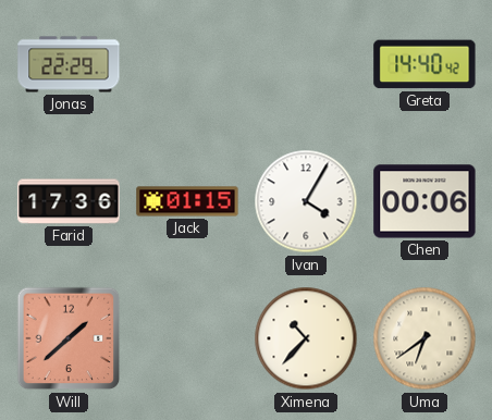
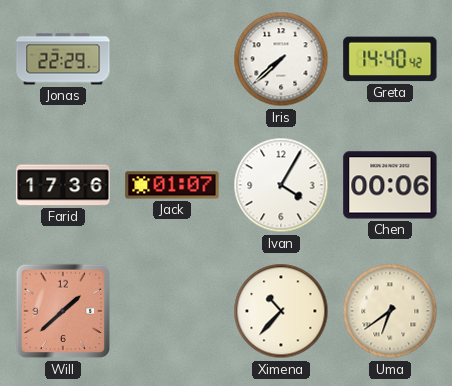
Iris: none -> 7:38
Jack: 01:15 -> 01:07
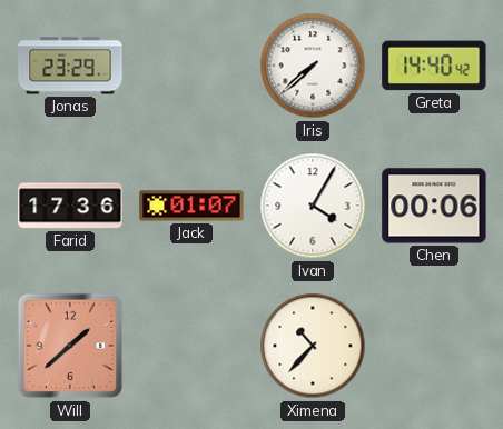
Jonas: 22:29 -> 23:29
Uma: 6:39 -> none
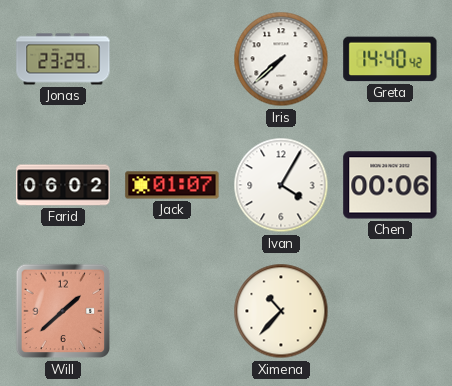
Farid: 17:36 -> 06:02
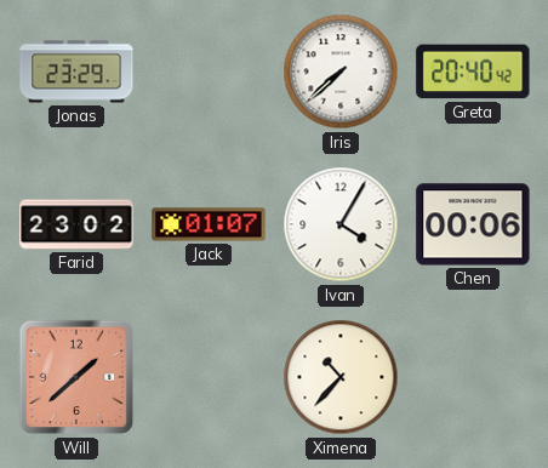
Greta: 14:40 -> 20:40
Farid: 06:02 -> 23:02
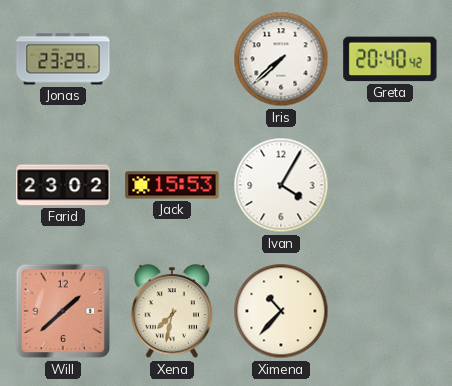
Jack: 01:07 -> 15:53
Chen: 00:06 -> none
Xena: none -> 7:32
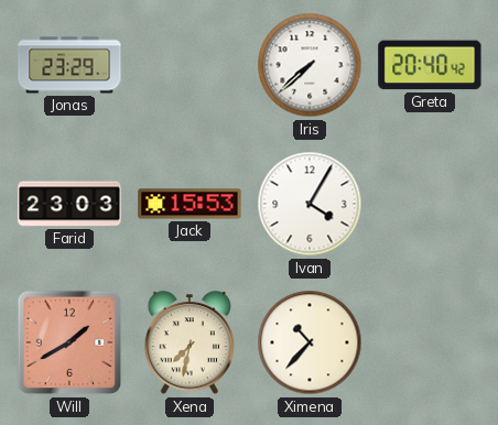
Farid: 23:02 -> 23:03
Will: 1:38 -> 1:40
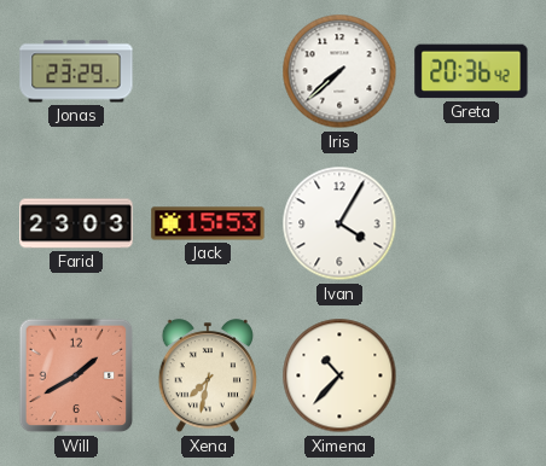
Greta: 20:40 -> 20:36
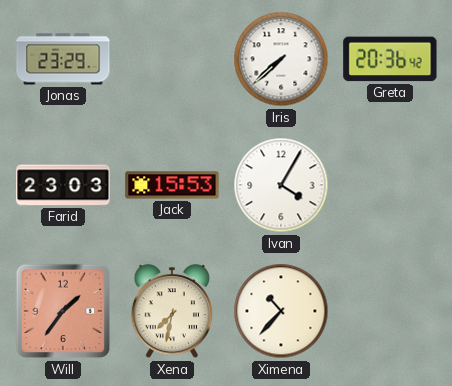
Will: 1:40 -> 1:36
